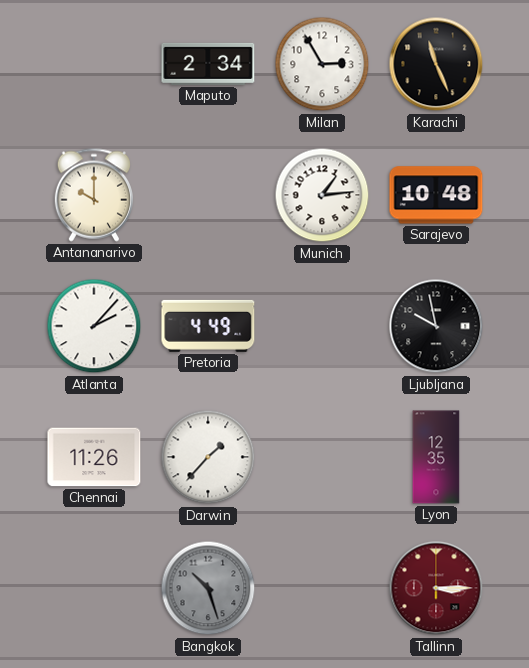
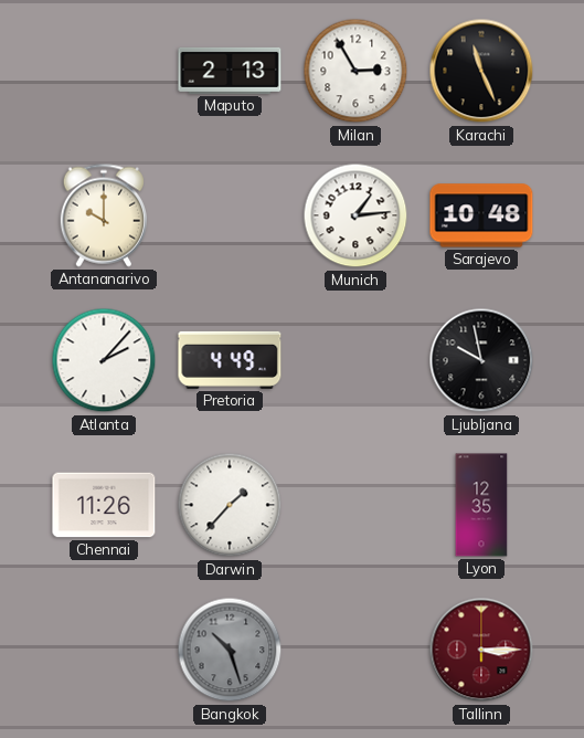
Maputo: 2:34 -> 2:13
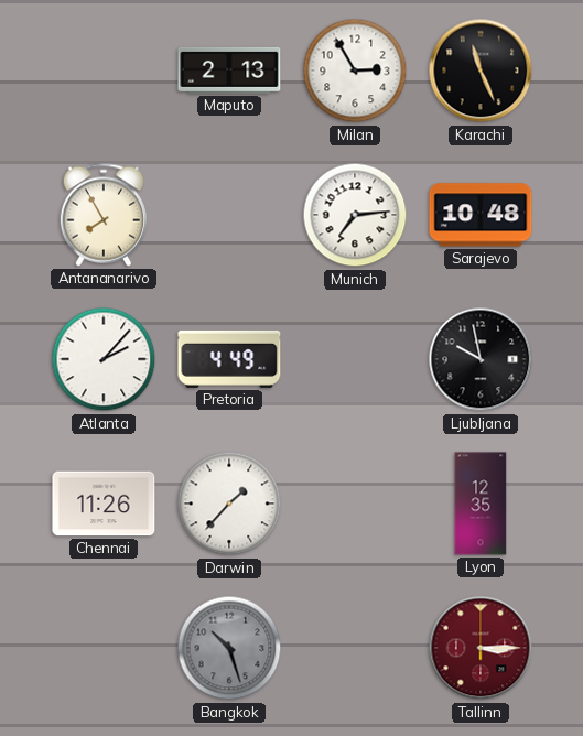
Antananarivo: 10:00 -> 7:55
Munich: 1:14 -> 7:14
